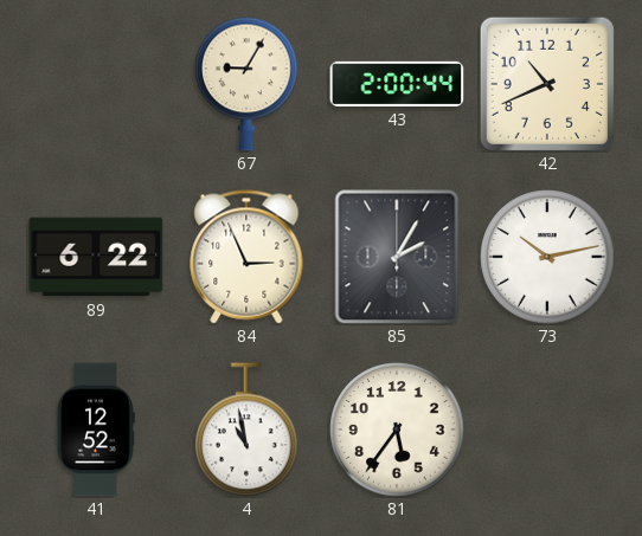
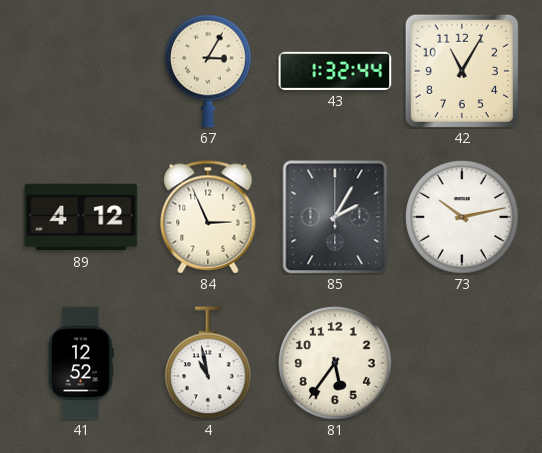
67: 9:05 -> 3:05
43: 2:00 -> 1:32
42: 10:41 -> 11:05
89: 6:22 -> 4:12
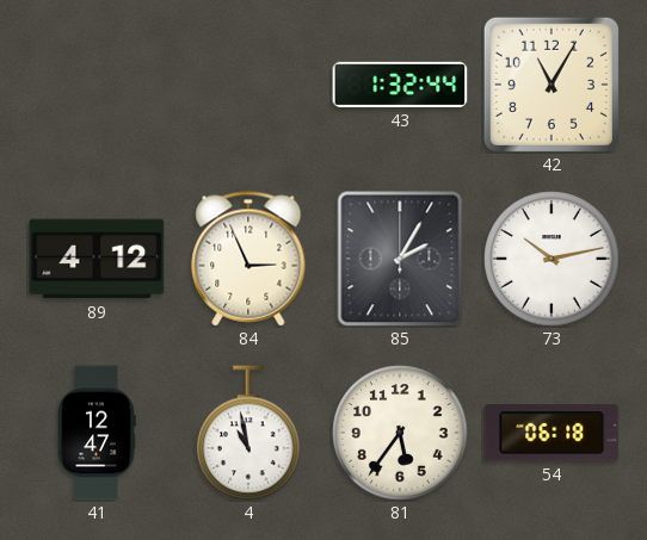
67: 3:05 -> none
41: 12:52 -> 12:47
54: none -> 06:18
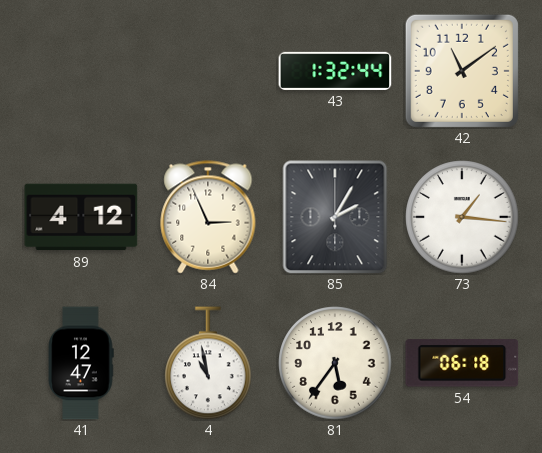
42: 11:05 -> 11:09
73: 10:13 -> 1:16
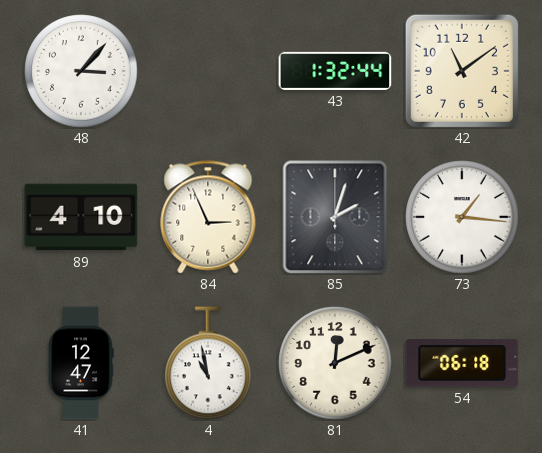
48: none -> 3:07
89: 4:12 -> 4:10
85: 2:05 -> 2:03
81: 5:36 -> 12:11
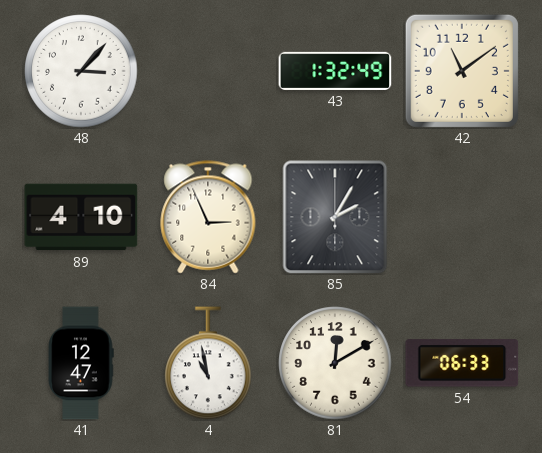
43: 1:32:44 -> 1:32:49
85: 2:03 -> 2:05
73: 1:16 -> none
81: 12:11 -> 12:10
54: 06:18 -> 06:33
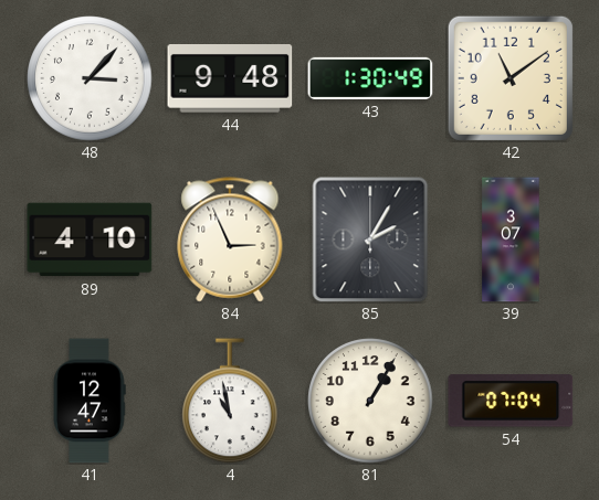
44: none -> 9:48
43: 1:32 -> 1:30
39: none -> 3:07
81: 12:10 -> 1:05
54: 06:33 -> 07:04
